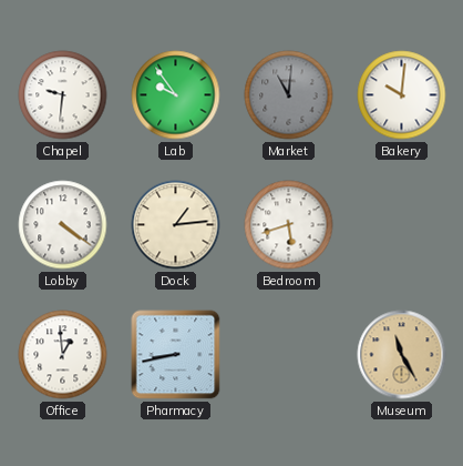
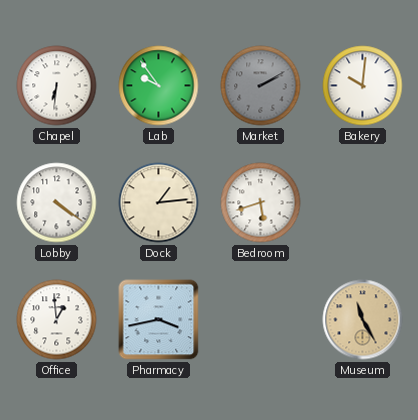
Chapel: 9:31 -> 6:31
Market: 11:01 -> 2:10
Pharmacy: 8:43 -> 3:43
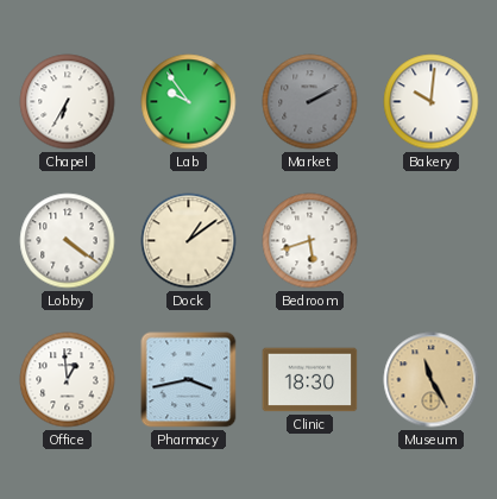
Chapel: 6:31 -> 6:35
Dock: 1:14 -> 1:09
Clinic: none -> 18:30
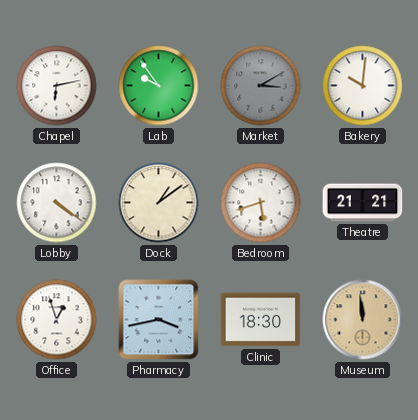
Chapel: 6:35 -> 6:13
Market: 2:10 -> 3:10
Theatre: none -> 21:21
Office: 12:59 -> 12:57
Museum: 11:25 -> 11:59
